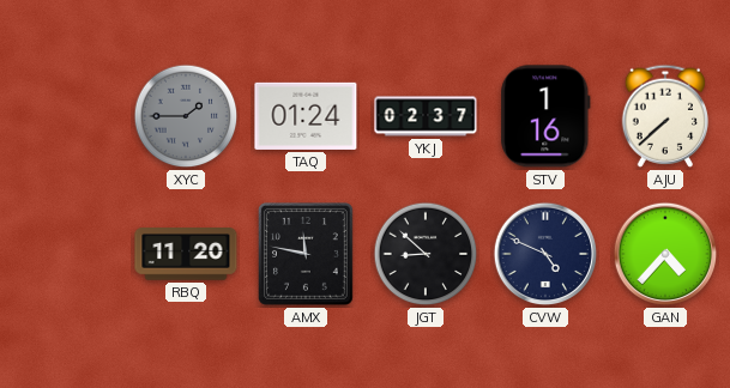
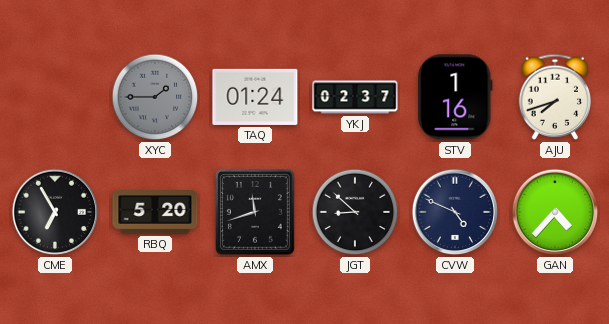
AJU: 7:38 -> 7:42
CME: none -> 6:55
RBQ: 11:20 -> 5:20
AMX: 11:47 -> 11:42
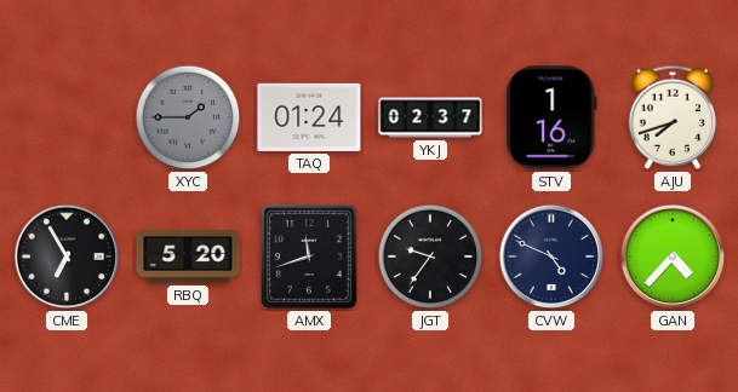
JGT: 8:52 -> 9:36
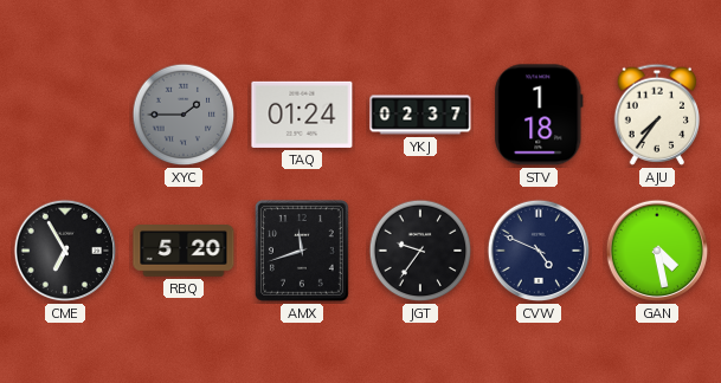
STV: 1:16 -> 1:18
AJU: 7:42 -> 7:36
GAN: 4:37 -> 4:28
